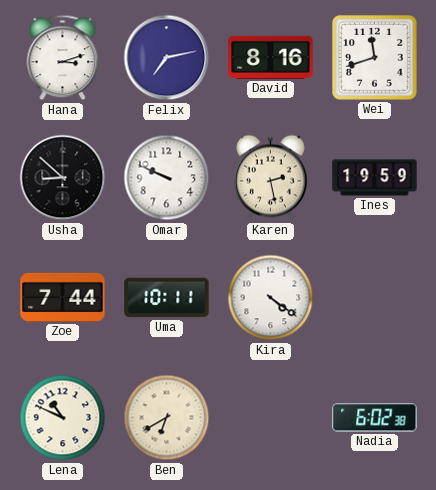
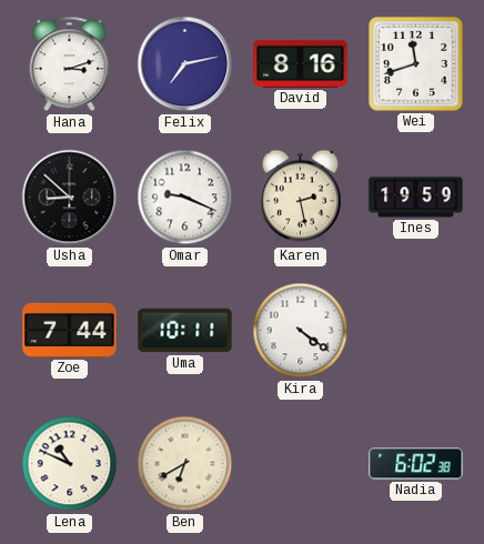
Omar: 9:49 -> 9:19
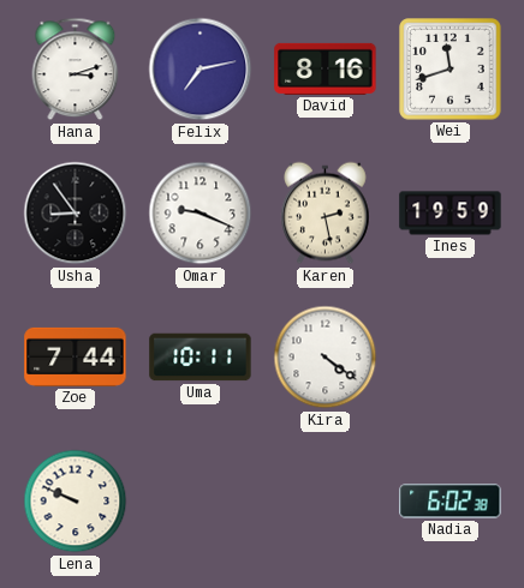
Usha: 8:52 -> 8:54
Lena: 10:49 -> 9:49
Ben: 6:40 -> none
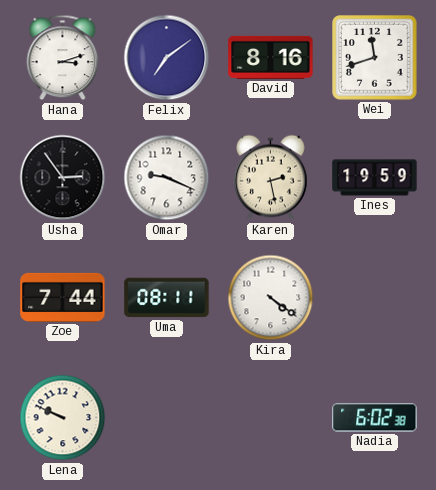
Felix: 7:13 -> 7:09
Usha: 8:54 -> 2:54
Uma: 10:11 -> 08:11
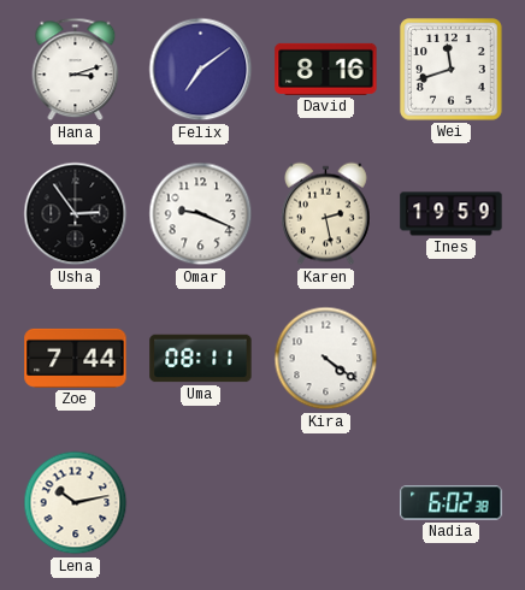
Lena: 9:49 -> 10:13
